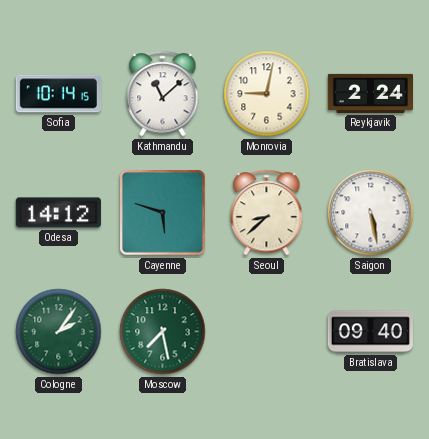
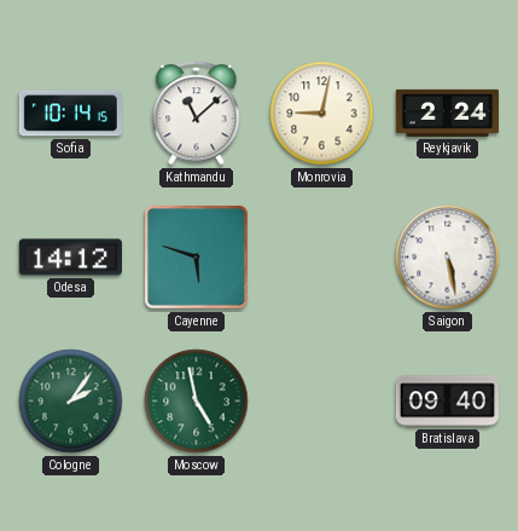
Seoul: 8:38 -> none
Moscow: 7:28 -> 4:58
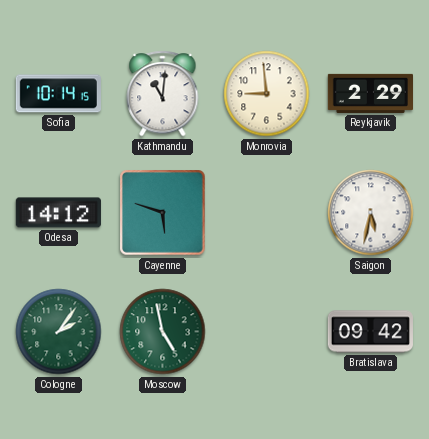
Kathmandu: 11:08 -> 11:01
Monrovia: 9:02 -> 8:59
Reykjavik: 2:24 -> 2:29
Saigon: 5:28 -> 5:32
Bratislava: 09:40 -> 09:42
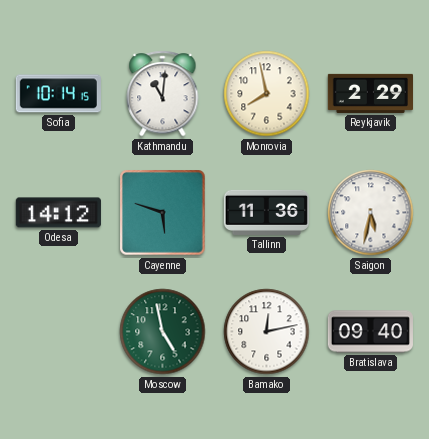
Monrovia: 8:59 -> 7:58
Tallinn: none -> 11:36
Cologne: 2:06 -> none
Bamako: none -> 12:13
Bratislava: 09:42 -> 09:40
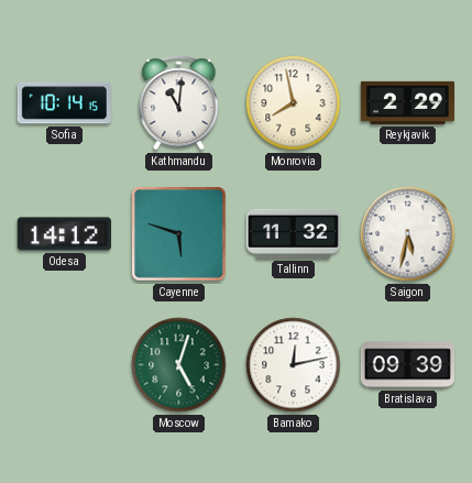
Tallinn: 11:36 -> 11:32
Moscow: 4:58 -> 5:03
Bratislava: 09:40 -> 09:39
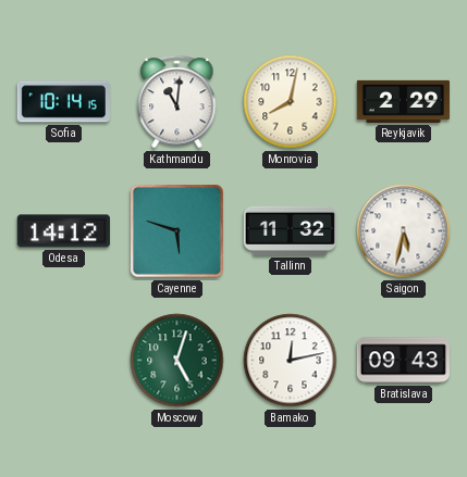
Monrovia: 7:58 -> 8:02
Bratislava: 09:39 -> 09:43
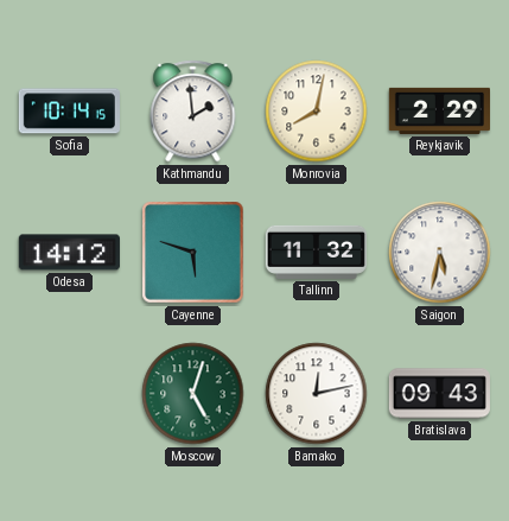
Kathmandu: 11:01 -> 1:59
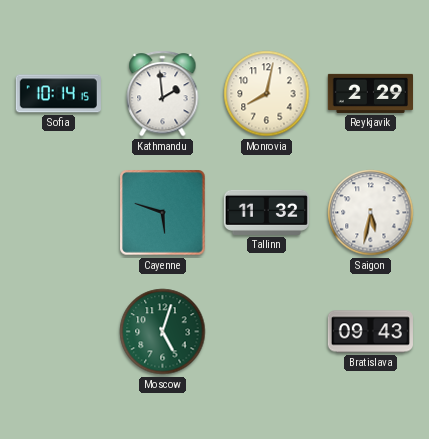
Odesa: 14:12 -> none
Bamako: 12:13 -> none
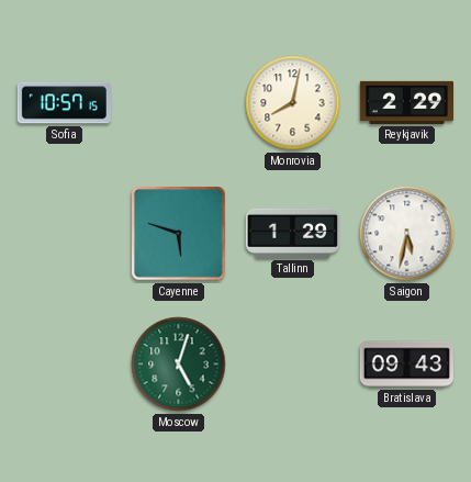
Sofia: 10:14 -> 10:57
Kathmandu: 1:59 -> none
Tallinn: 11:32 -> 1:29
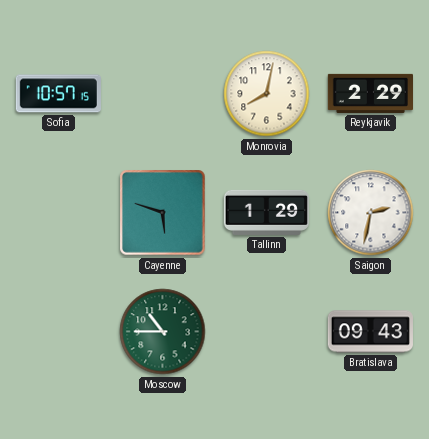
Saigon: 5:32 -> 2:32
Moscow: 5:03 -> 10:45
